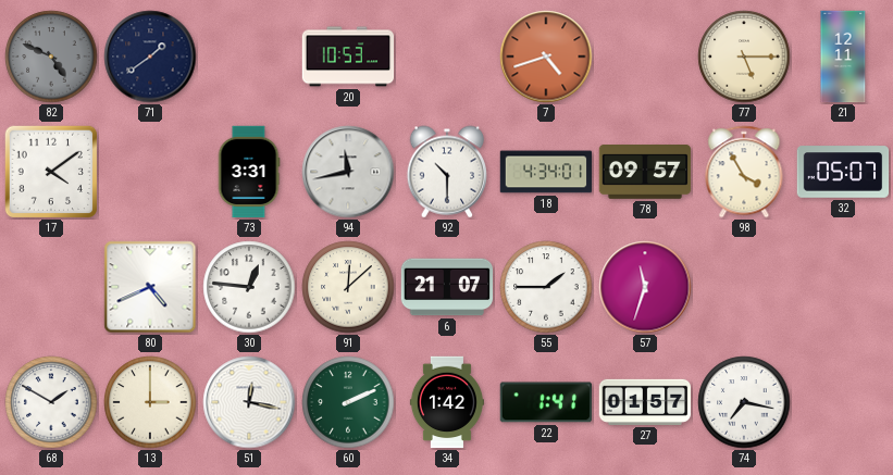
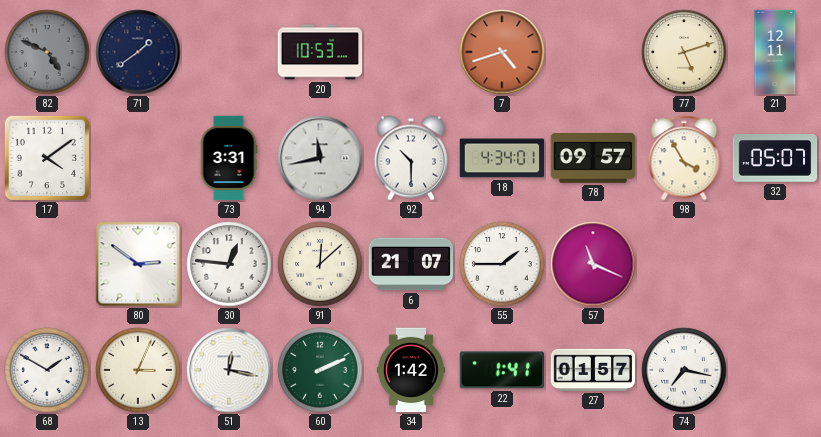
77: 5:15 -> 5:12
80: 4:41 -> 2:51
57: 11:33 -> 11:19
13: 3:00 -> 3:04
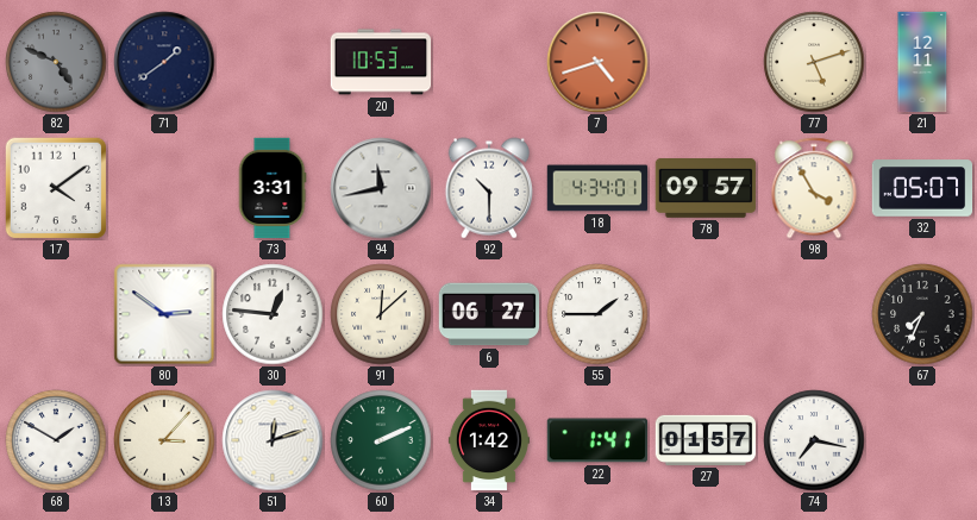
6: 21:07 -> 06:27
57: 11:19 -> none
67: none -> 7:34
13: 3:04 -> 3:07
51: 12:17 -> 12:12
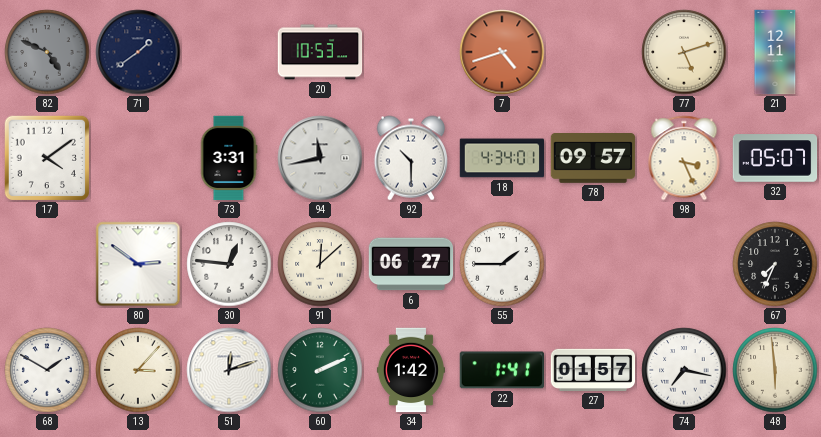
98: 3:55 -> 3:26
48: none -> 5:59
